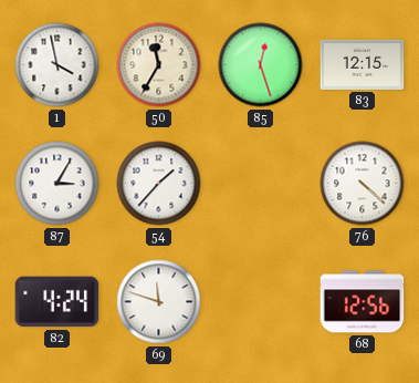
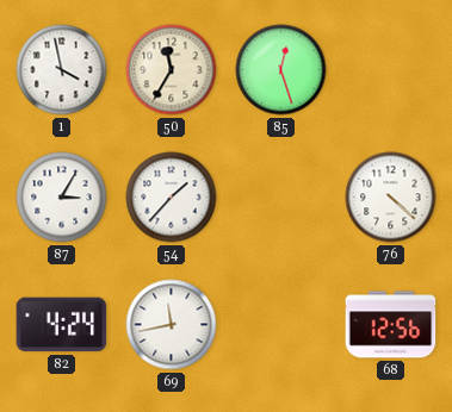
83: 12:15 -> none
69: 11:48 -> 11:43
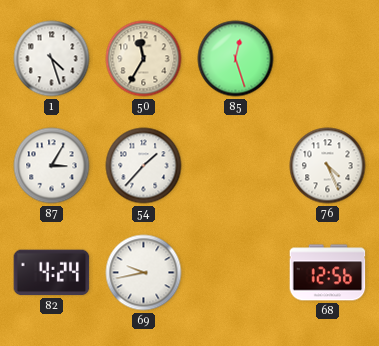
1: 3:58 -> 4:27
76: 4:22 -> 4:26
69: 11:43 -> 9:43
